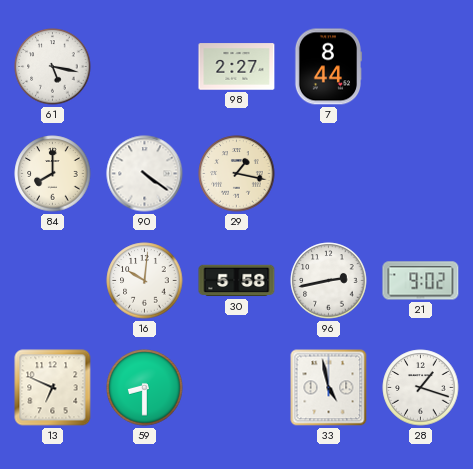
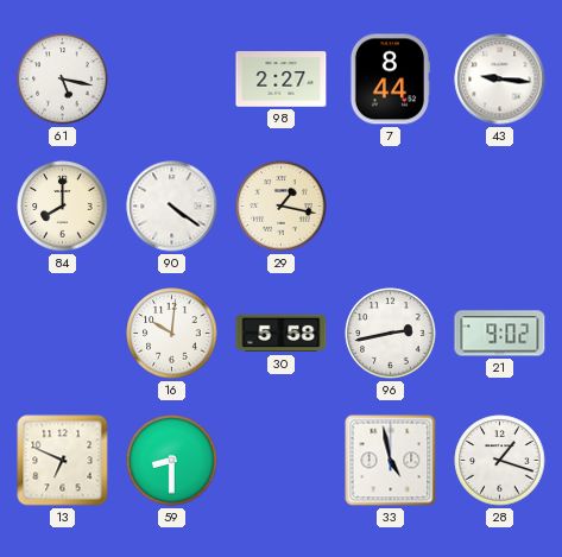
43: none -> 9:16
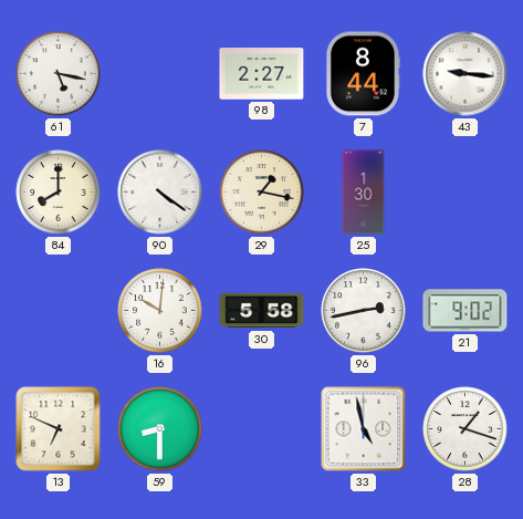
25: none -> 1:30
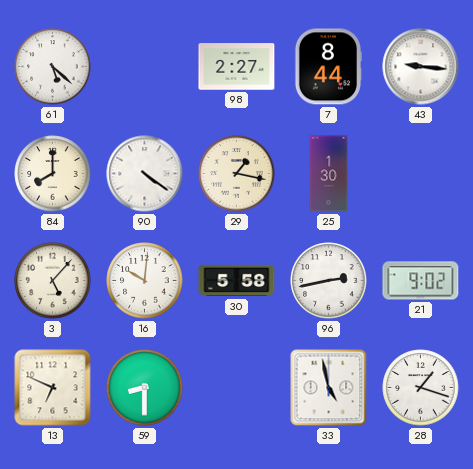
61: 5:17 -> 5:22
3: none -> 5:07
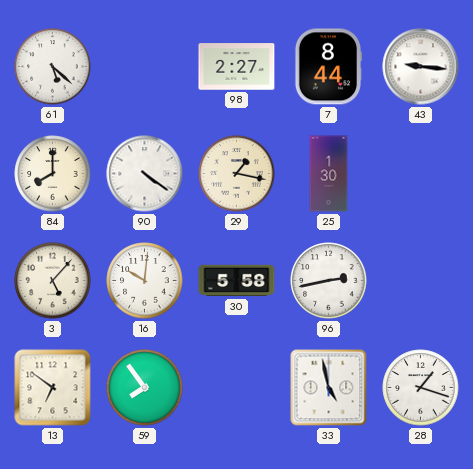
21: 9:02 -> none
13: 6:49 -> 6:51
59: 8:30 -> 7:54
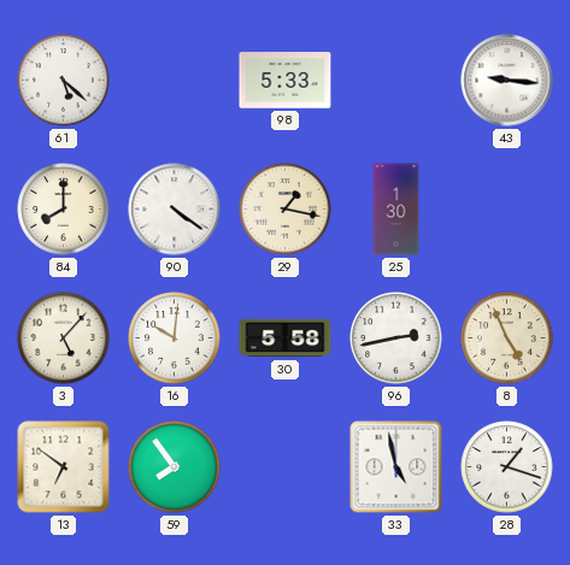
98: 2:27 -> 5:33
7: 8:44 -> none
8: none -> 4:56
